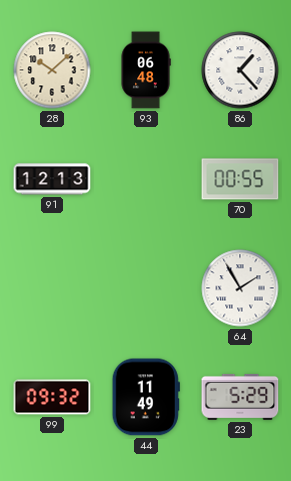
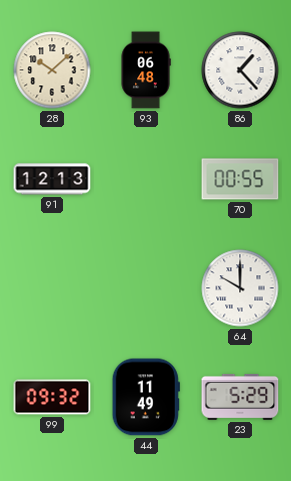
64: 1:55 -> 10:00
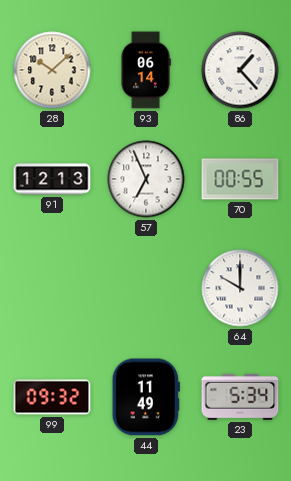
93: 06:48 -> 06:14
57: none -> 6:56
23: 5:29 -> 5:34
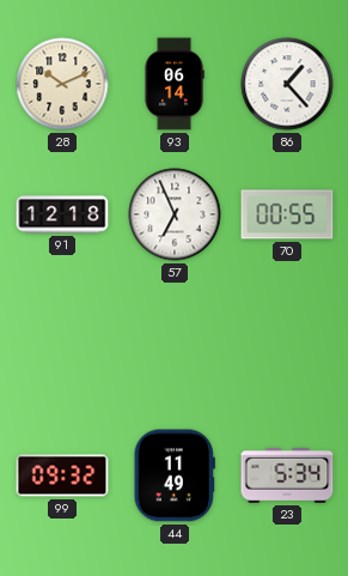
28: 10:08 -> 10:11
91: 12:13 -> 12:18
64: 10:00 -> none
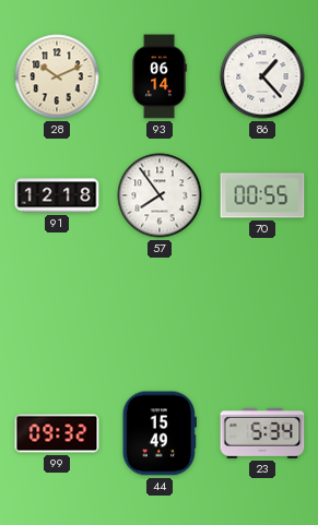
57: 6:56 -> 7:54
44: 11:49 -> 15:49
